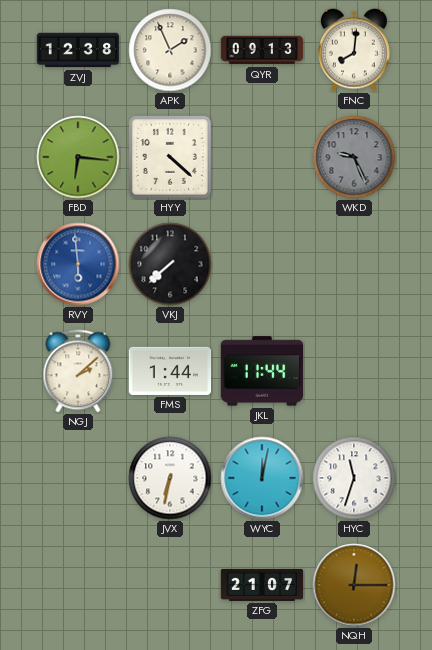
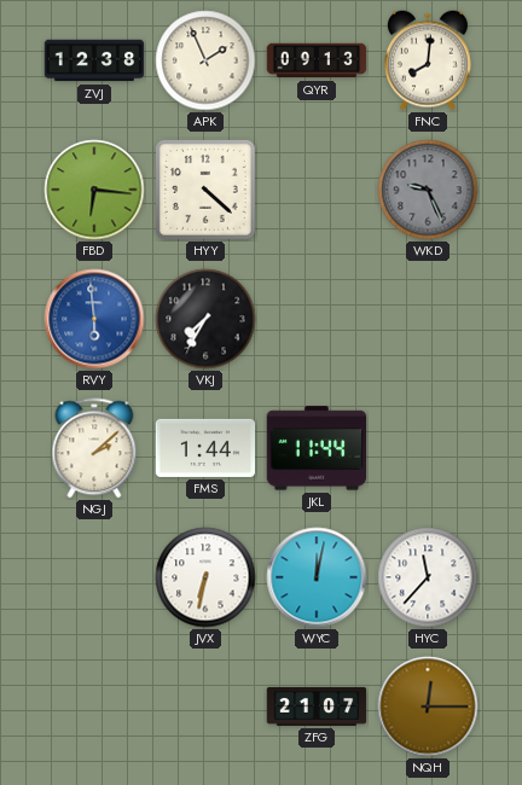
VKJ: 7:38 -> 7:35
HYC: 11:33 -> 11:37
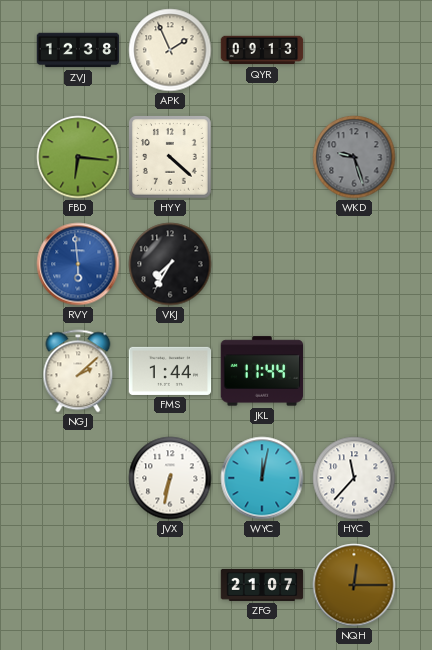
FNC: 8:01 -> none
WKD: 9:26 -> 9:27
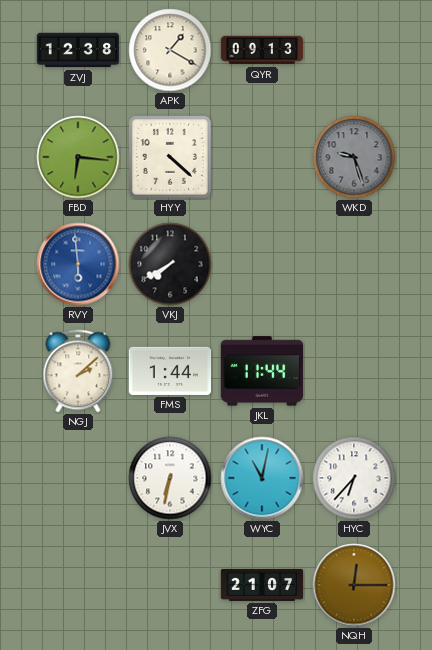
APK: 1:56 -> 1:20
VKJ: 7:35 -> 7:40
WYC: 12:02 -> 11:02
HYC: 11:37 -> 6:37
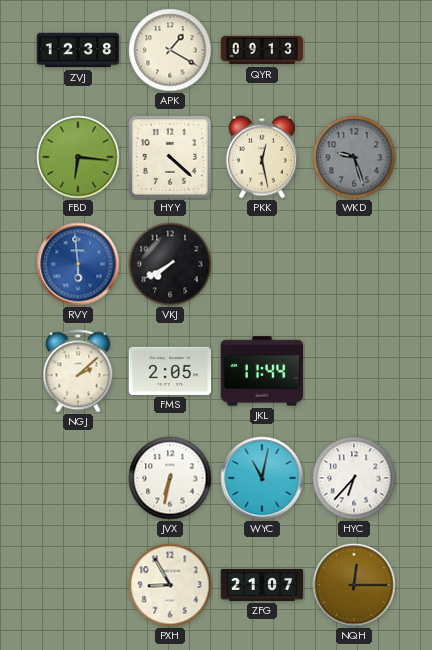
PKK: none -> 12:28
FMS: 1:44 -> 2:05
PXH: none -> 8:55
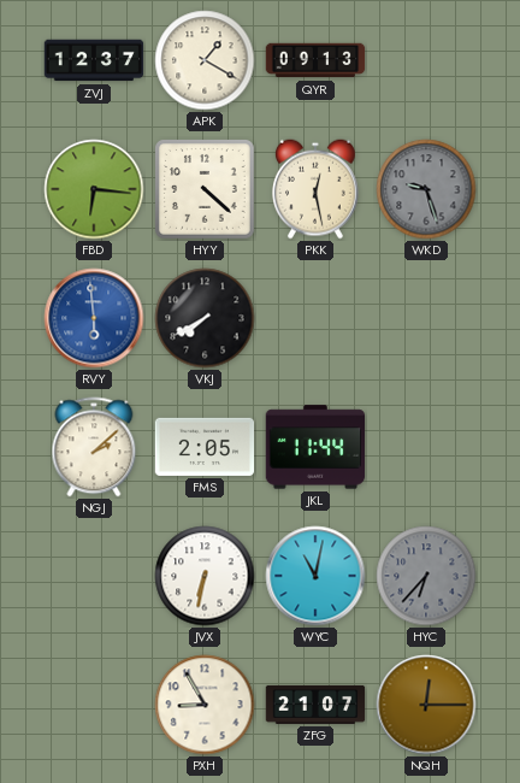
ZVJ: 12:38 -> 12:37
HYC dial: white -> grey
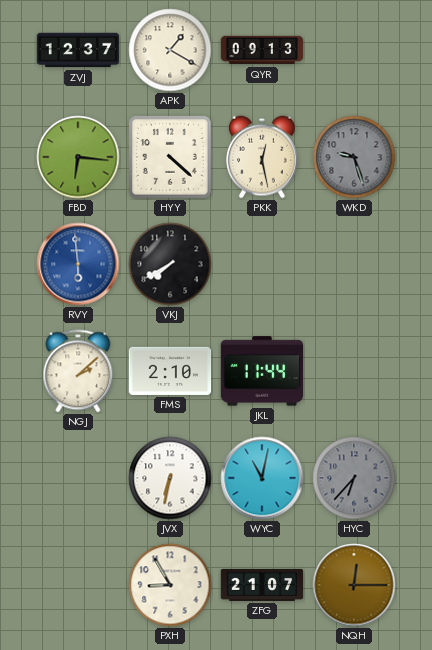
FMS: 2:05 -> 2:10
